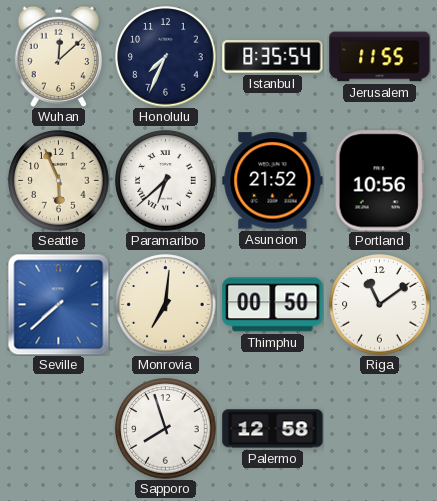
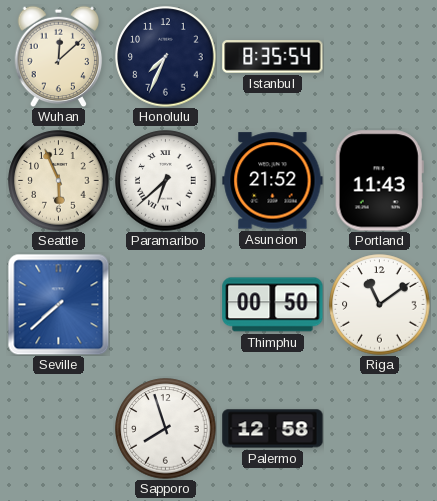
Jerusalem: 11:55 -> none
Portland: 10:56 -> 11:43
Monrovia: 7:01 -> none
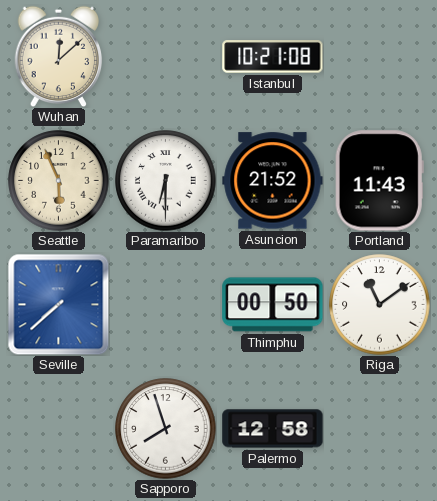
Honolulu: 7:34 -> none
Istanbul: 8:35 -> 10:21
Paramaribo: 6:38 -> 6:30
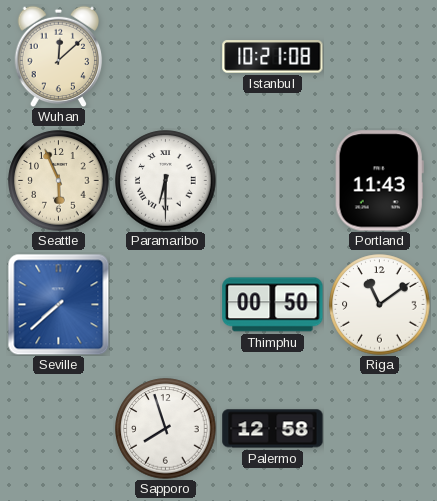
Asuncion: 21:52 -> none
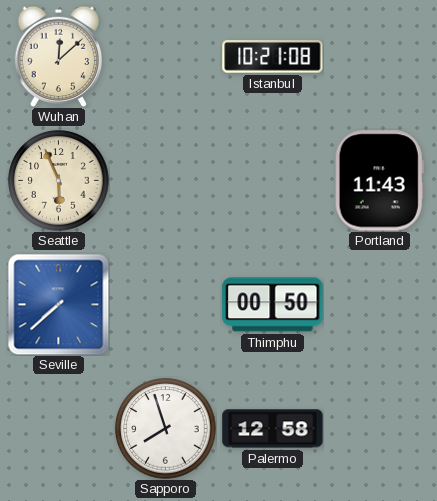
Paramaribo: 6:30 -> none
Riga: 11:09 -> none
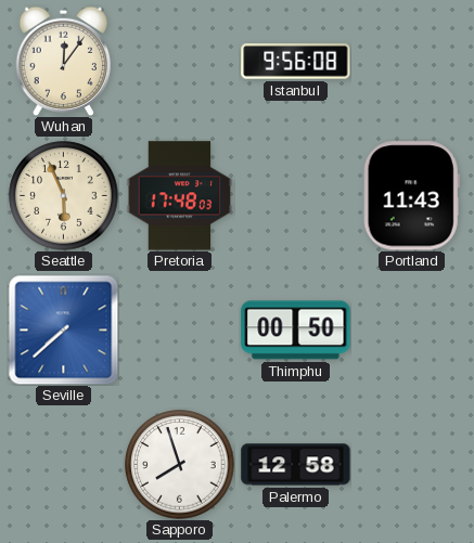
Wuhan: 12:08 -> 12:06
Istanbul: 10:21 -> 9:56
Pretoria: none -> 17:48
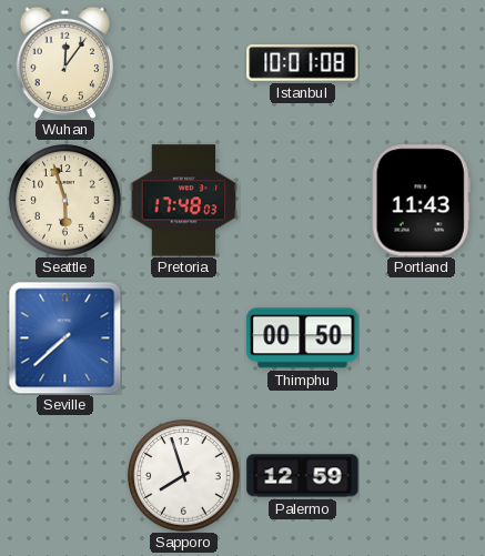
Istanbul: 9:56 -> 10:01
Seattle: 5:56 -> 5:57
Palermo: 12:58 -> 12:59
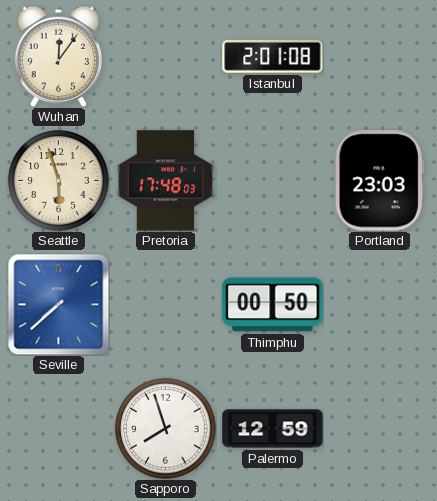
Istanbul: 10:01 -> 2:01
Portland: 11:43 -> 23:03
